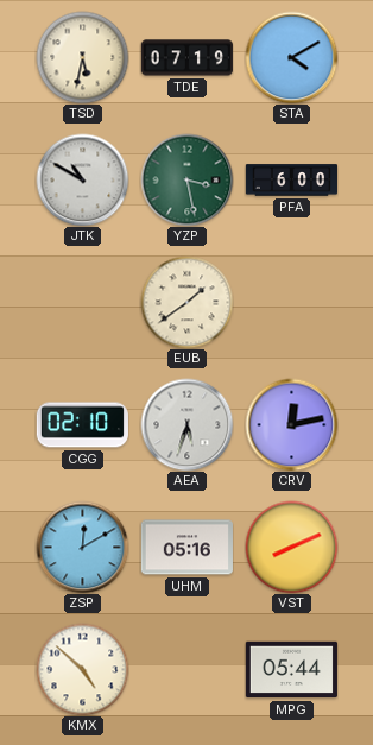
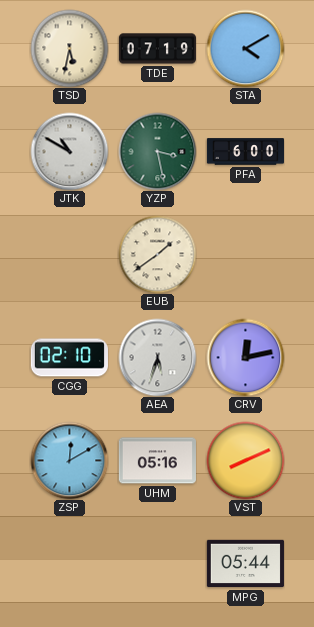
KMX: 4:52 -> none
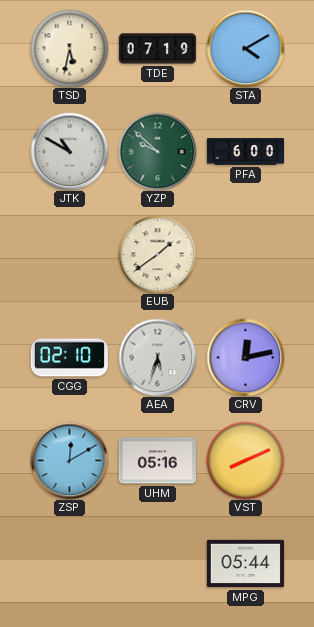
YZP: 3:28 -> 9:52
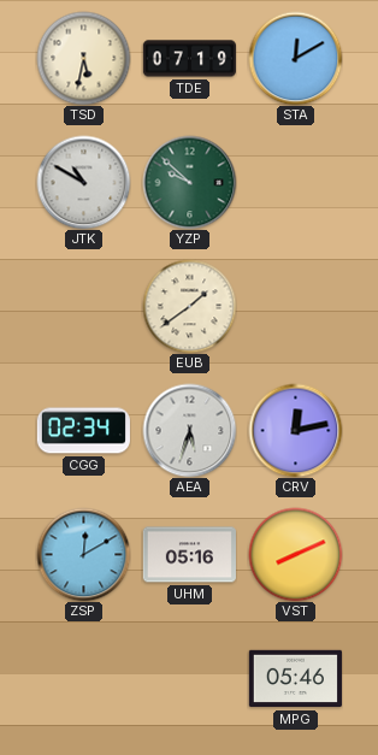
STA: 4:10 -> 12:10
PFA: 6:00 -> none
CGG: 02:10 -> 02:34
MPG: 05:44 -> 05:46
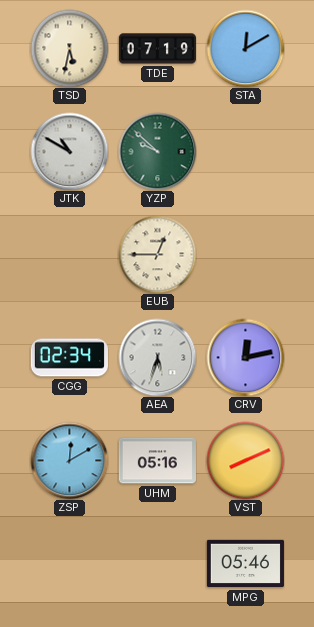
EUB: 1:39 -> 12:45
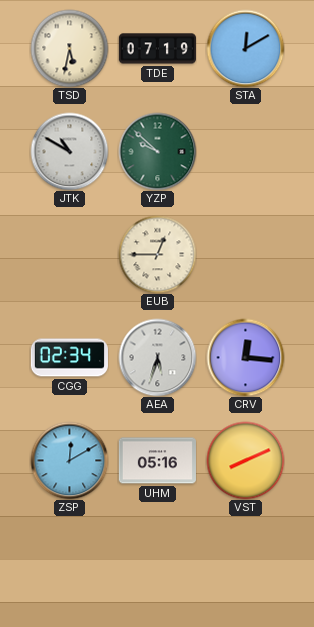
CRV: 12:13 -> 12:16
MPG: 05:46 -> none
